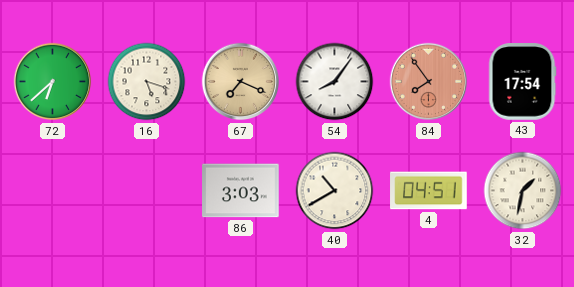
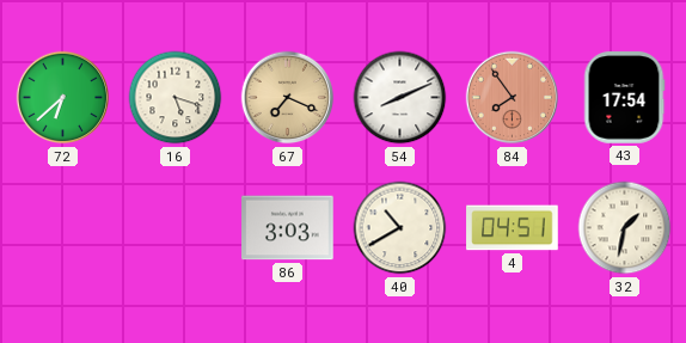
54: 8:06 -> 8:11
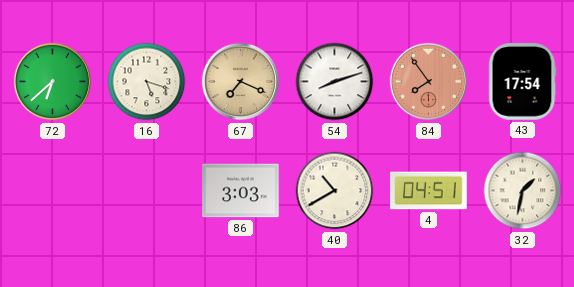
54: 8:11 -> 8:12
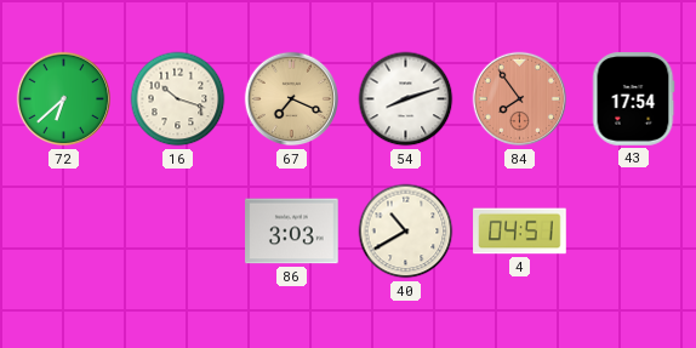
16: 5:18 -> 10:18
32: 1:32 -> none
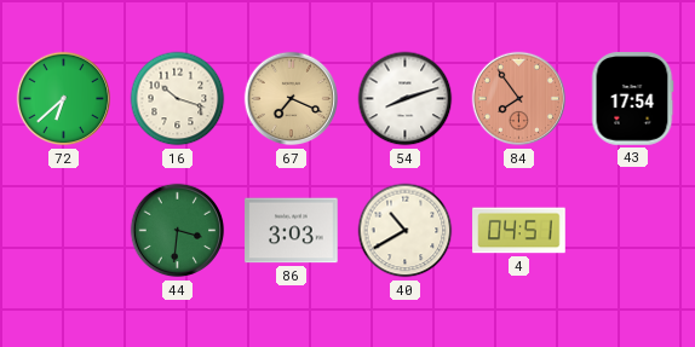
44: none -> 3:31
